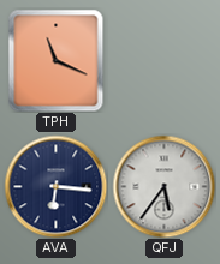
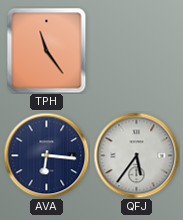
TPH: 11:19 -> 11:24
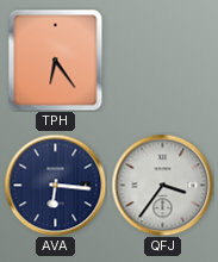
TPH: 11:24 -> 6:24
QFJ: 5:36 -> 3:36
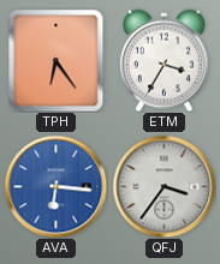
ETM: none -> 3:35
AVA dial: navy -> blue
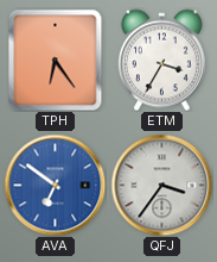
AVA: 6:16 -> 6:51
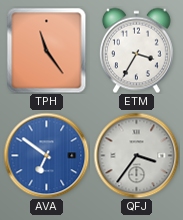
TPH: 6:24 -> 11:24
